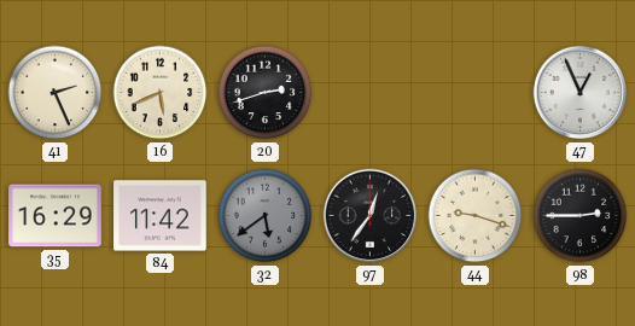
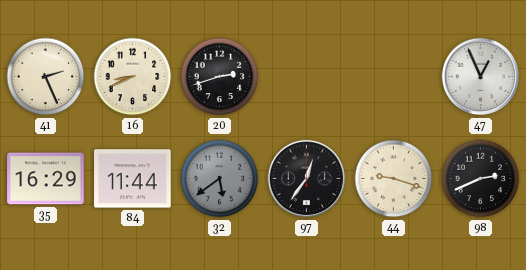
16: 5:41 -> 8:41
84: 11:42 -> 11:44
98: 2:45 -> 2:41
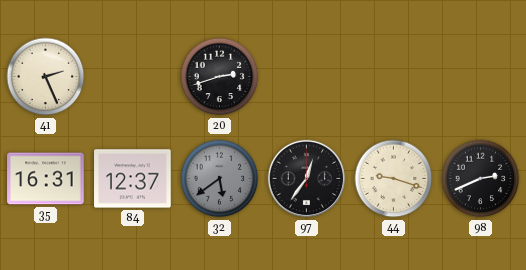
16: 8:41 -> none
47: 12:56 -> none
35: 16:29 -> 16:31
84: 11:44 -> 12:37
